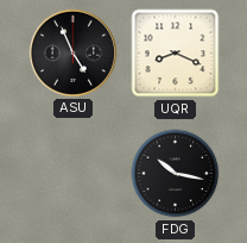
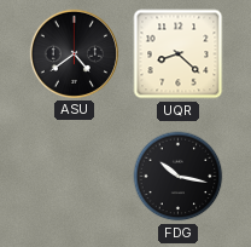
ASU: 4:56 -> 4:39
UQR: 8:19 -> 8:22
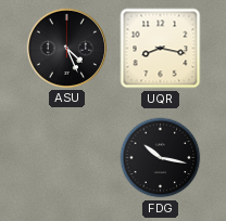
ASU: 4:39 -> 4:26
UQR: 8:22 -> 8:17
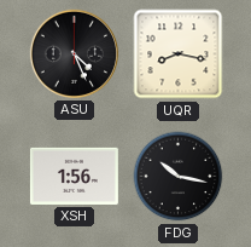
XSH: none -> 1:56
